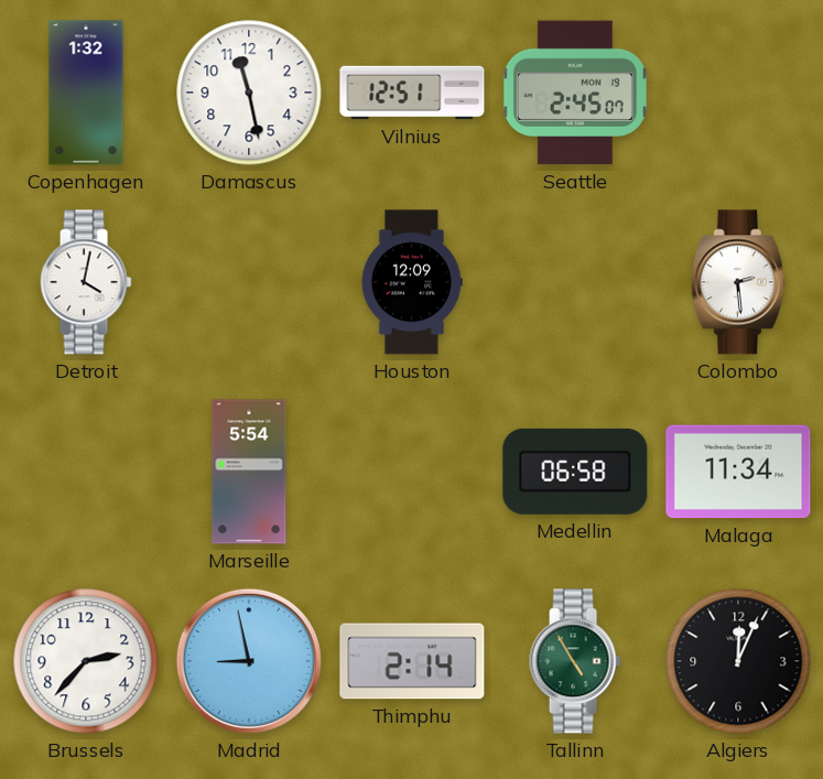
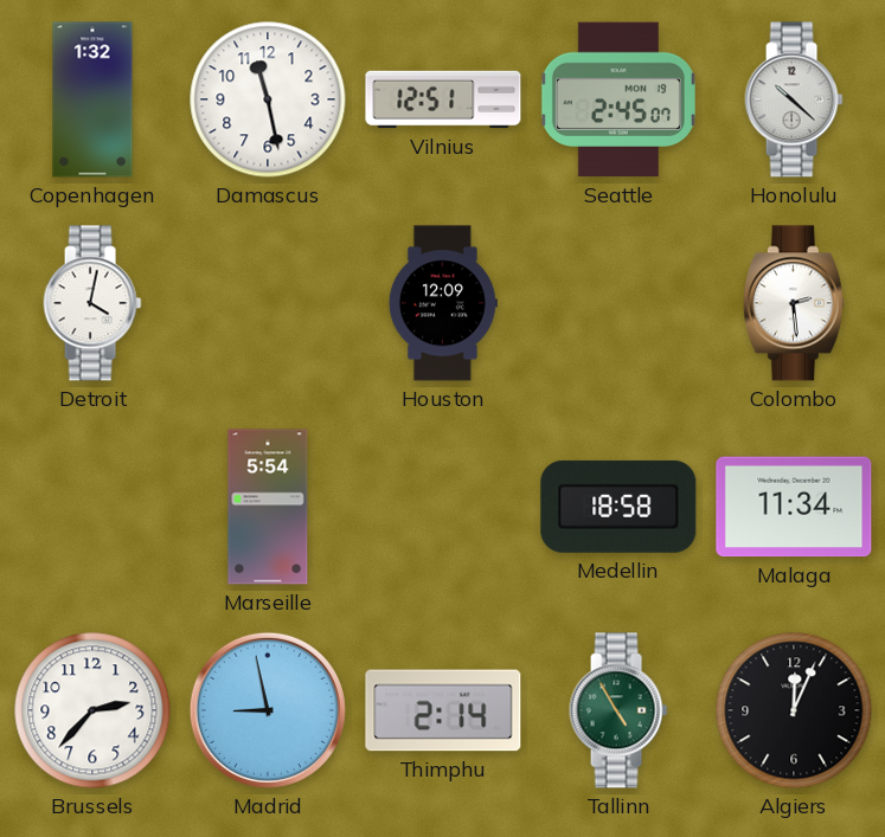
Honolulu: none -> 10:22
Medellin: 06:58 -> 18:58
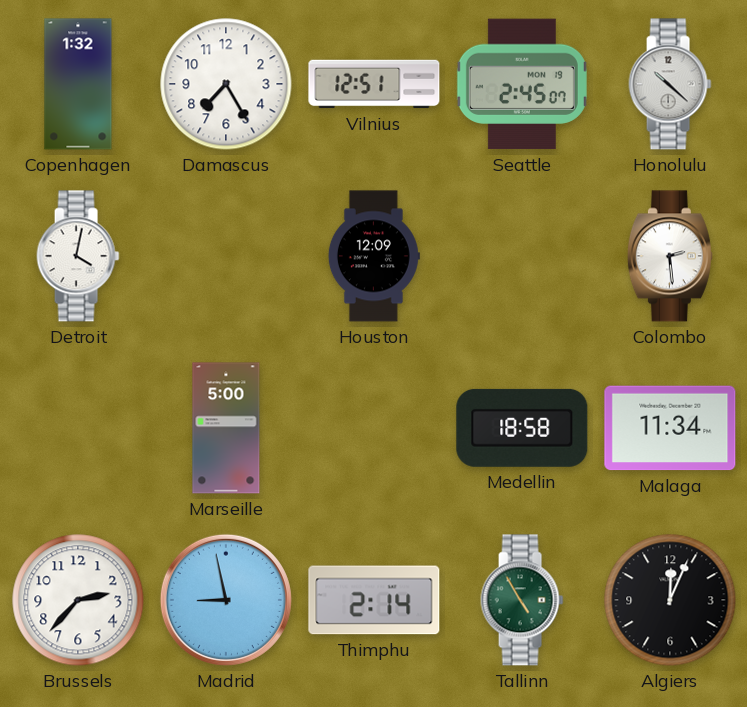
Damascus: 11:28 -> 7:25
Marseille: 5:54 -> 5:00
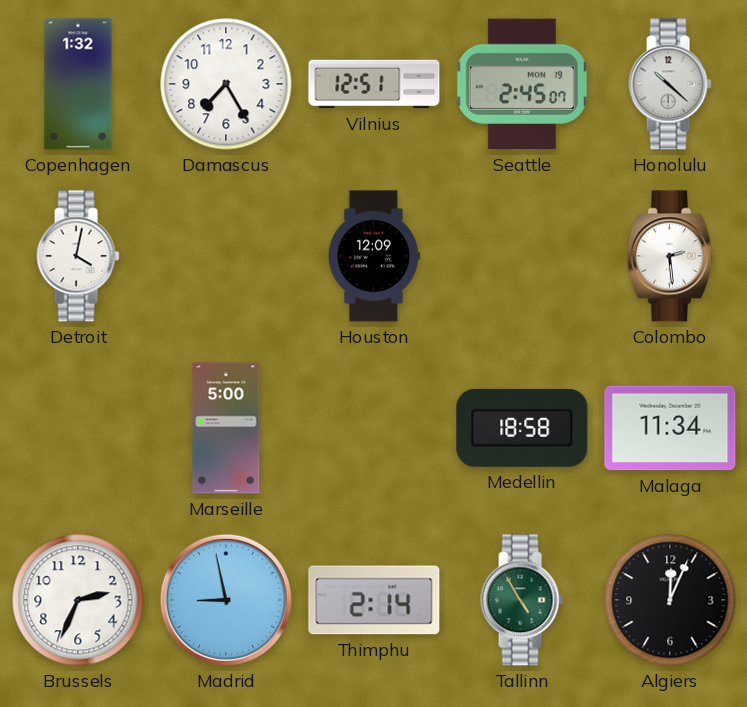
Brussels: 2:37 -> 2:34
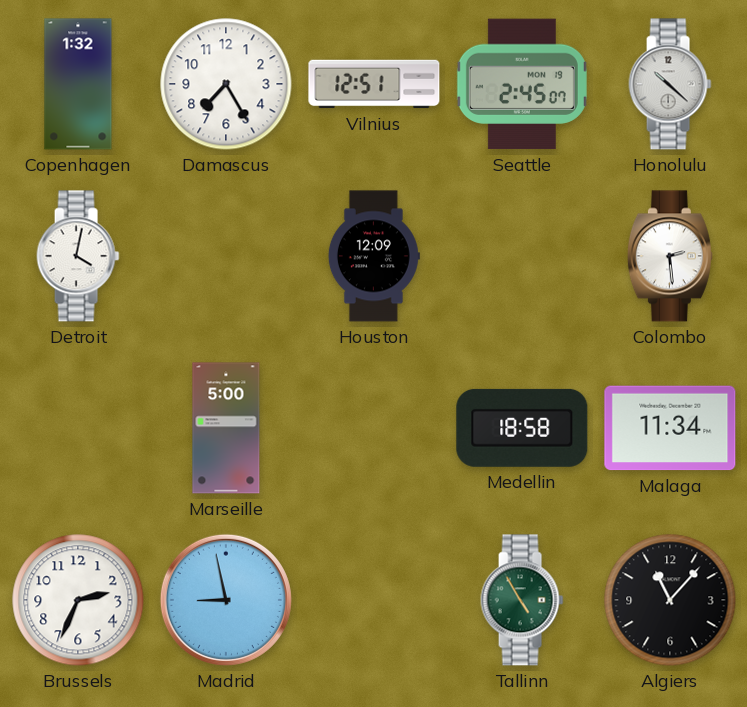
Thimphu: 2:14 -> none
Algiers: 12:04 -> 11:07
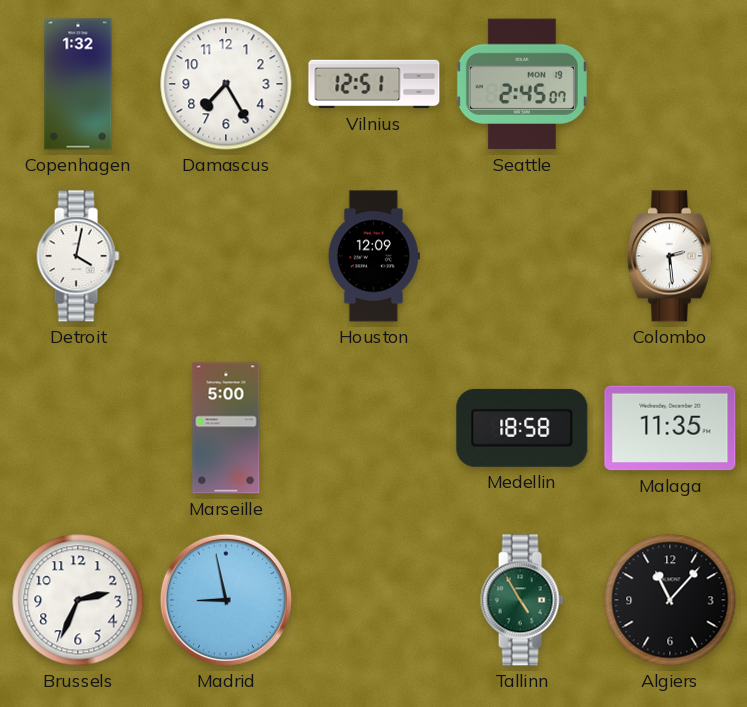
Honolulu: 10:22 -> none
Malaga: 11:34 -> 11:35
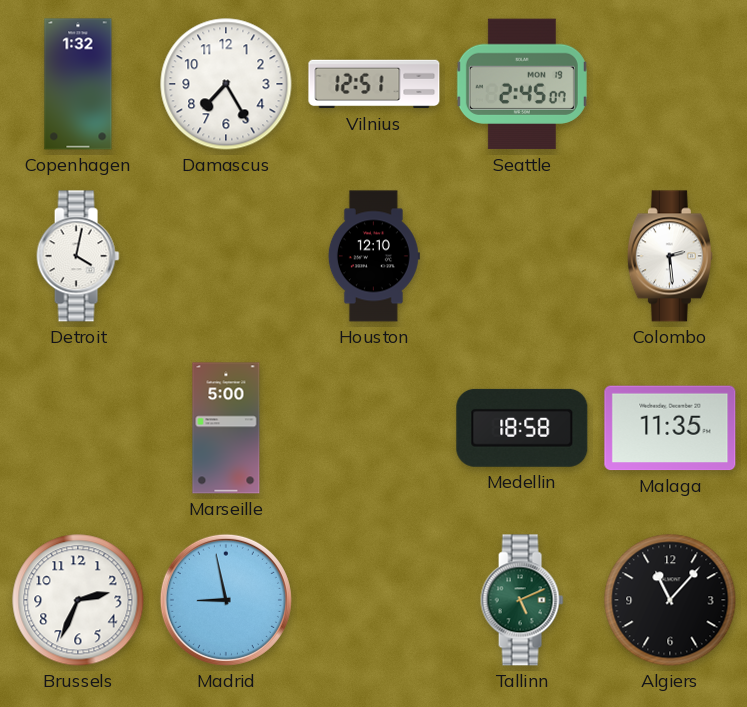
Houston: 12:09 -> 12:10
Tallinn: 4:55 -> 5:11
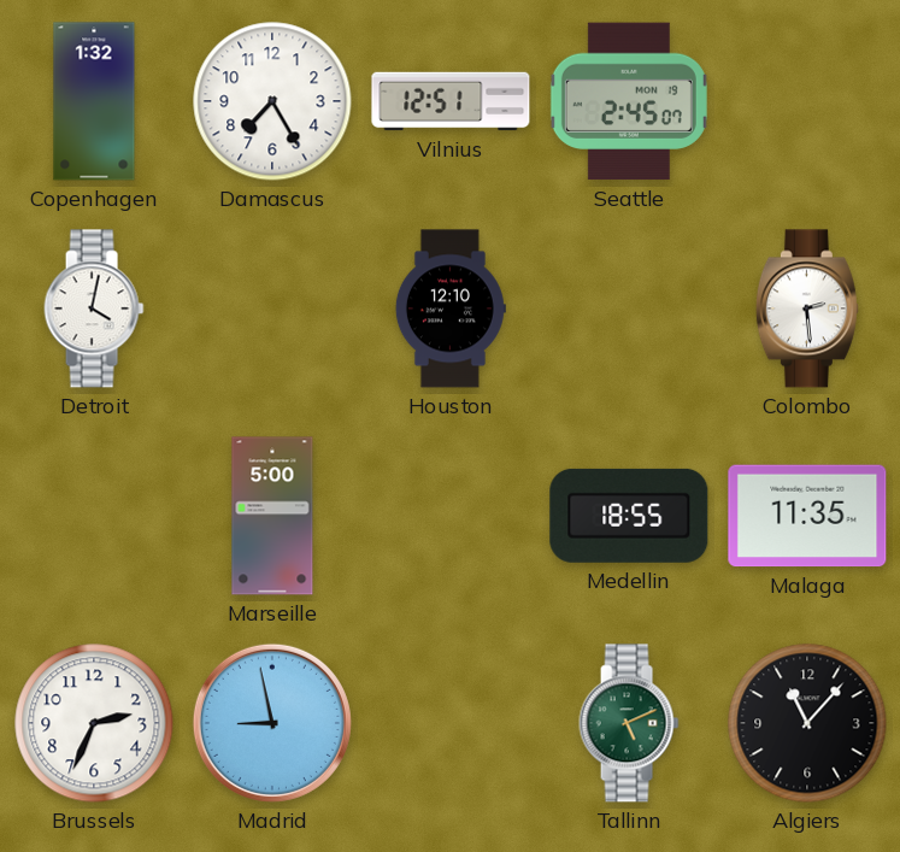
Medellin: 18:58 -> 18:55
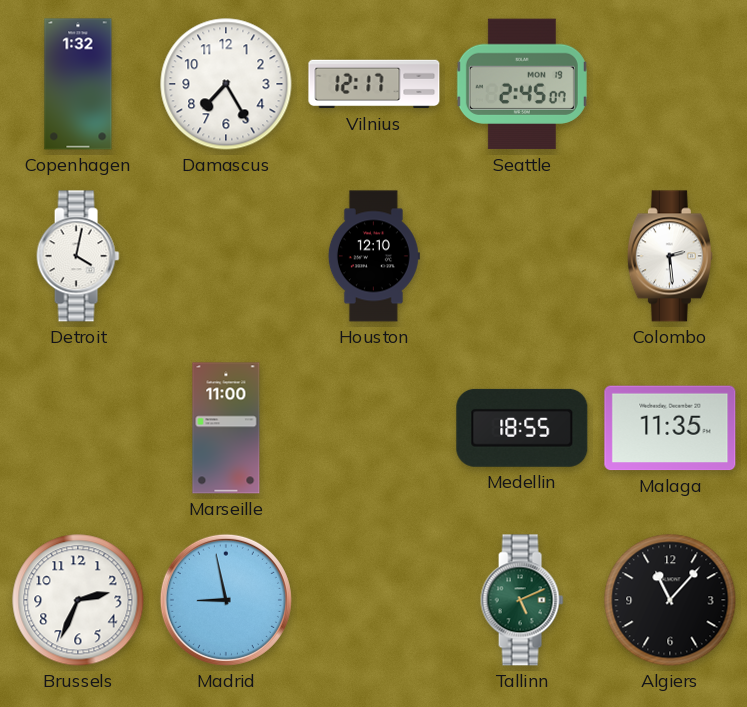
Vilnius: 12:51 -> 12:17
Marseille: 5:00 -> 11:00
